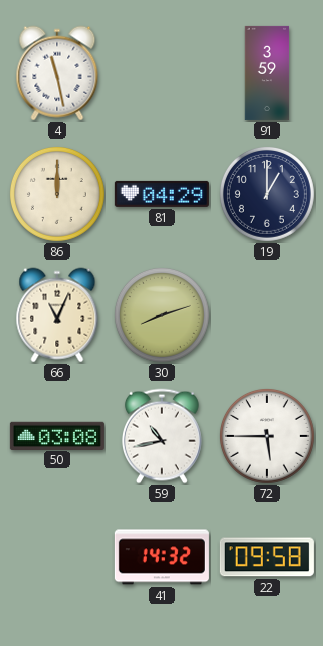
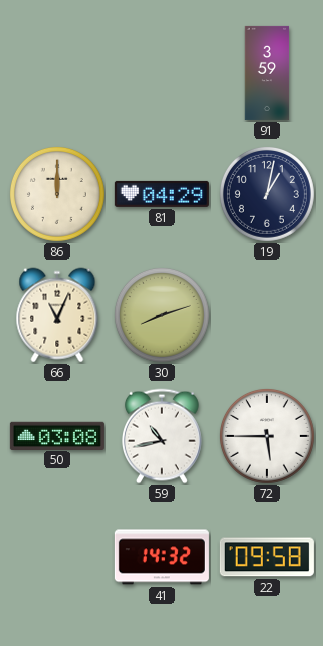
4: 11:28 -> none
19: 1:00 -> 1:02
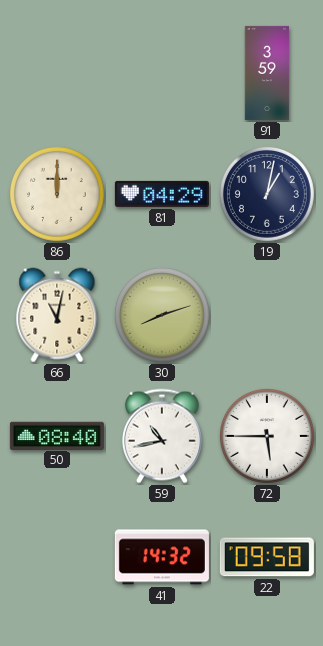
66: 11:04 -> 11:02
50: 03:08 -> 08:40
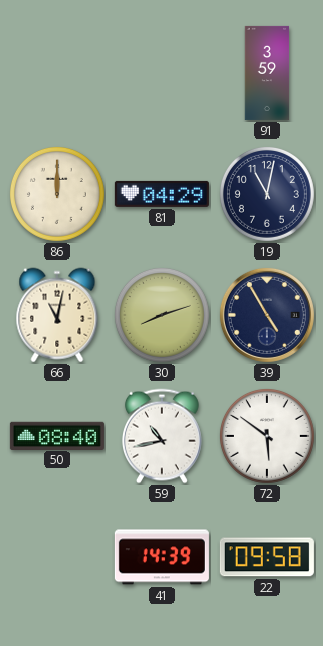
19: 1:02 -> 11:02
39: none -> 4:55
72: 5:45 -> 5:51
41: 14:32 -> 14:39
